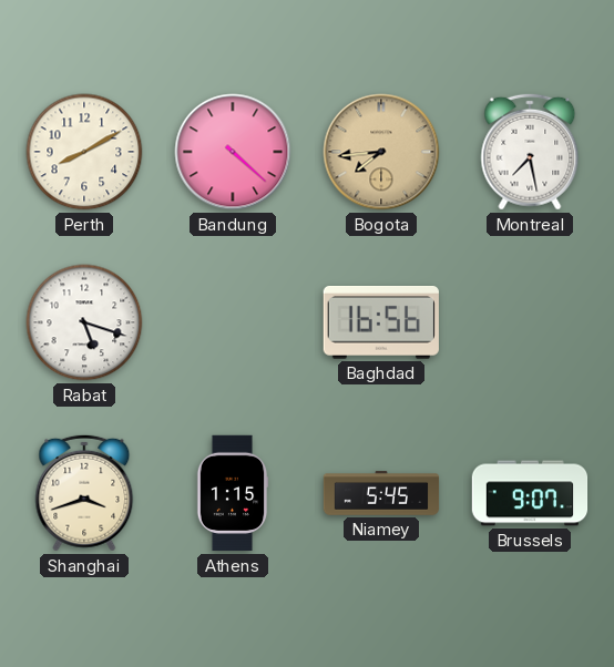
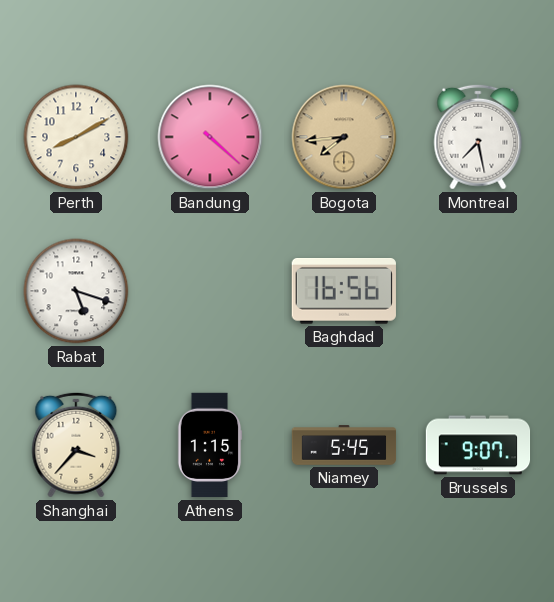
Shanghai: 3:42 -> 3:37
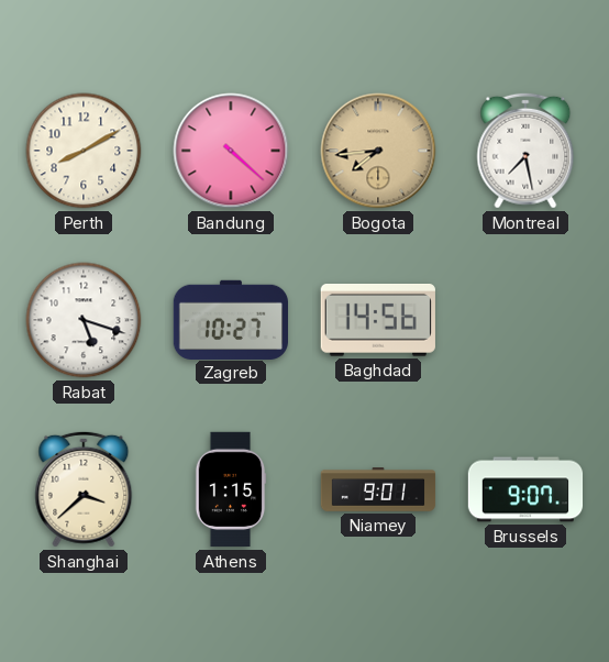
Zagreb: none -> 10:27
Baghdad: 16:56 -> 14:56
Shanghai: 3:37 -> 3:38
Niamey: 5:45 -> 9:01
